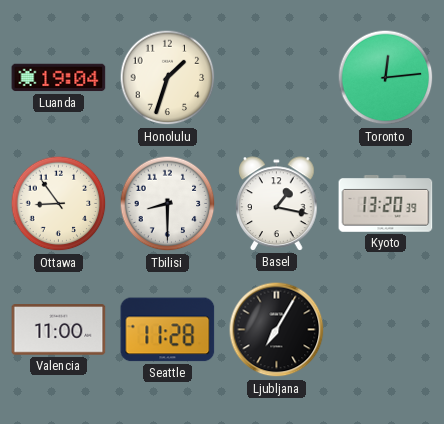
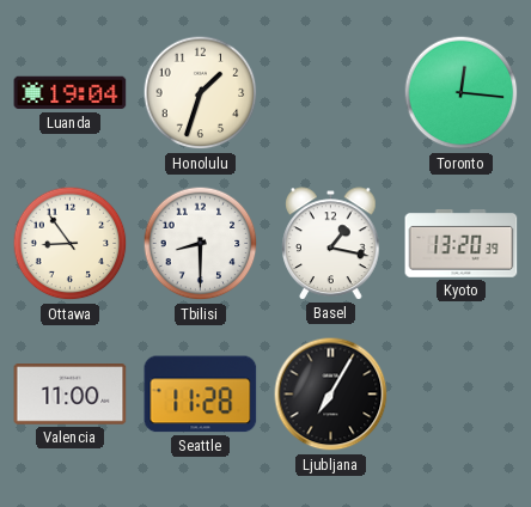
Toronto: 12:14 -> 12:16
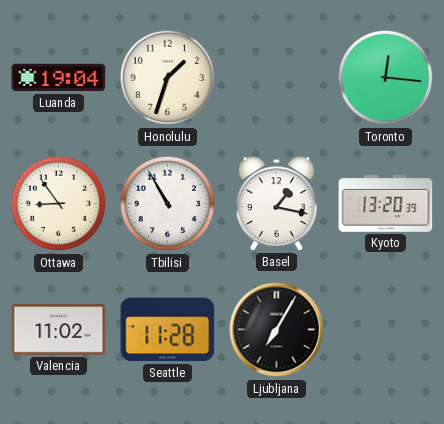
Tbilisi: 8:30 -> 10:55
Valencia: 11:00 -> 11:02
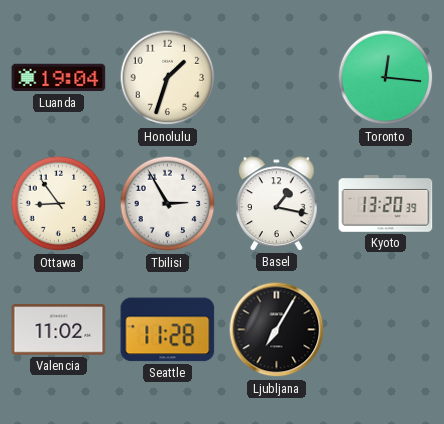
Tbilisi: 10:55 -> 2:55
